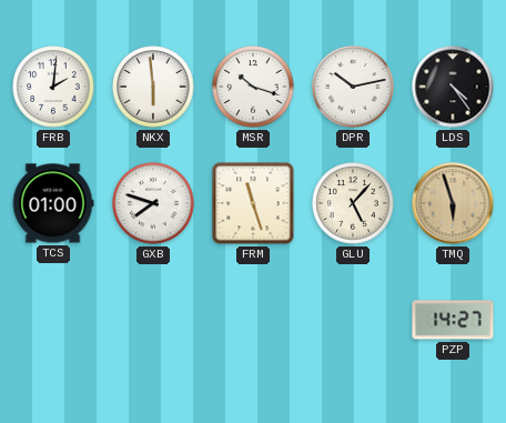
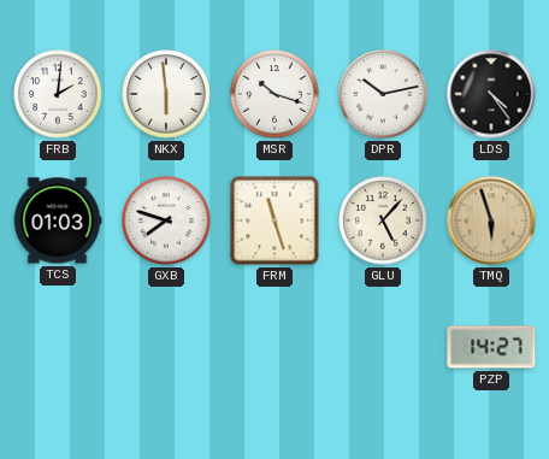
TCS: 01:00 -> 01:03
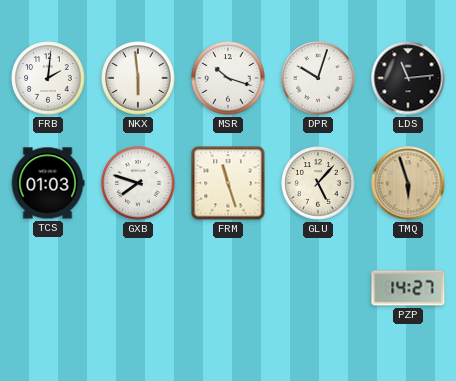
DPR: 10:13 -> 10:03
LDS: 4:24 -> 11:14
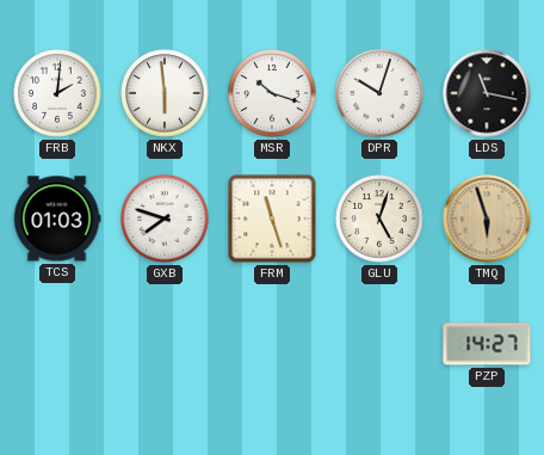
LDS: 11:14 -> 11:17
GLU: 5:07 -> 5:03
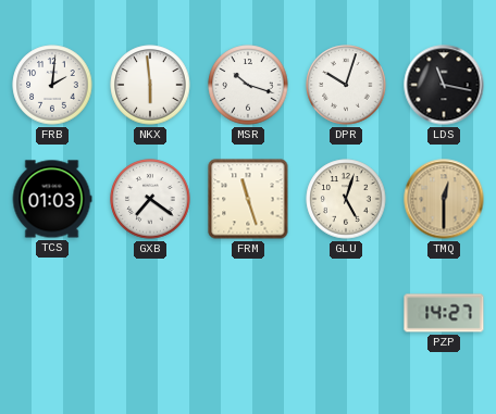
GXB: 7:48 -> 7:21
TMQ: 5:57 -> 12:30
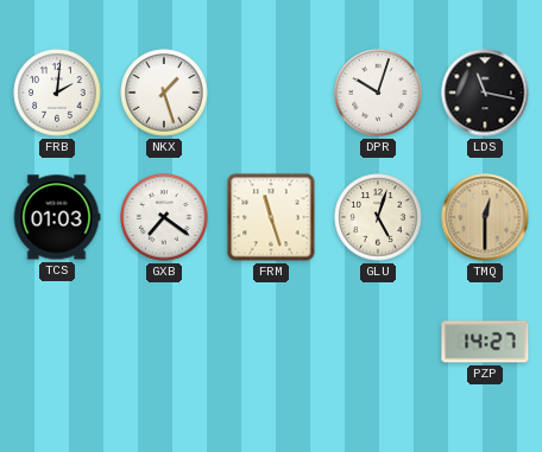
NKX: 5:59 -> 1:27
MSR: 10:18 -> none
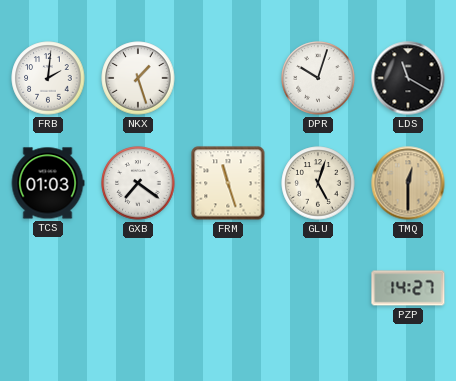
LDS: 11:17 -> 11:20
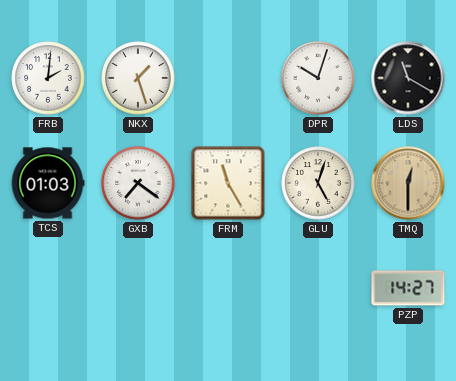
FRM: 11:27 -> 11:25
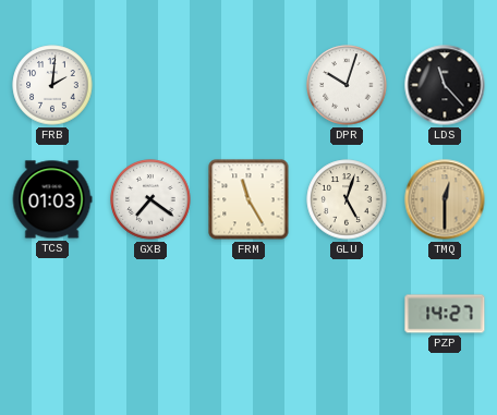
NKX: 1:27 -> none
LDS: 11:20 -> 11:23
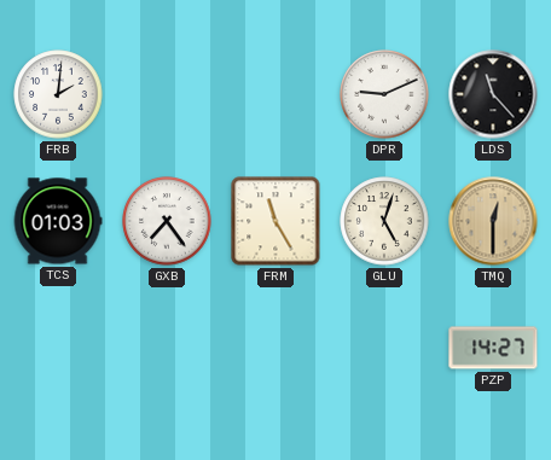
DPR: 10:03 -> 9:11
GXB: 7:21 -> 7:24
